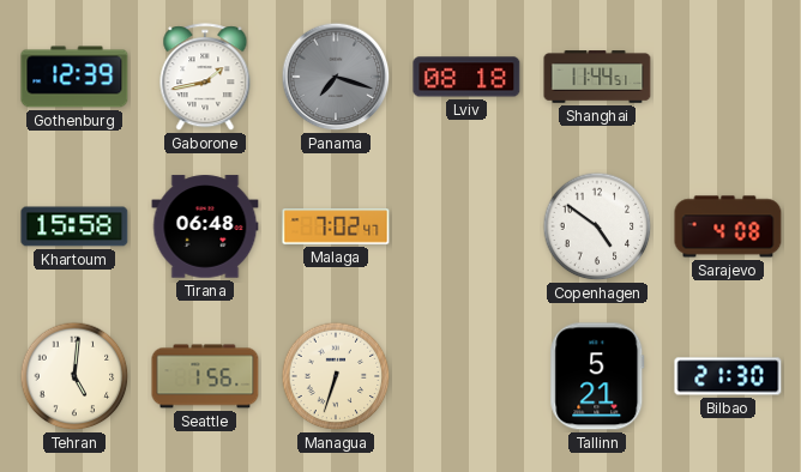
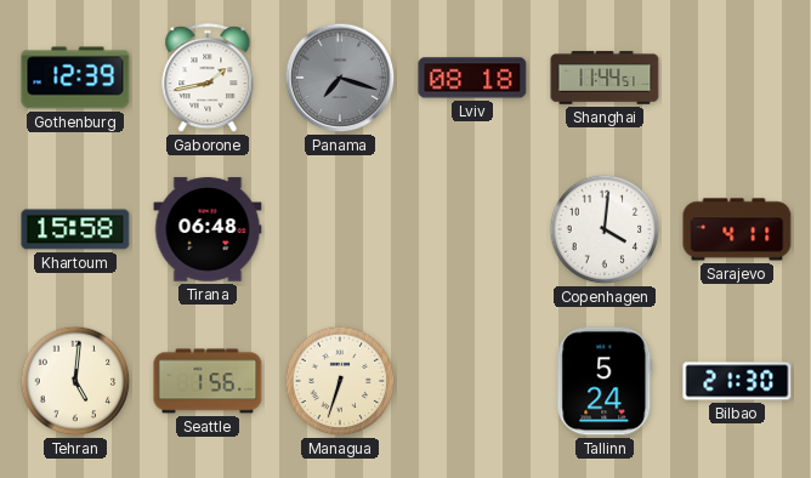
Malaga: 7:02 -> none
Copenhagen: 4:51 -> 4:01
Sarajevo: 4:08 -> 4:11
Tallinn: 5:21 -> 5:24
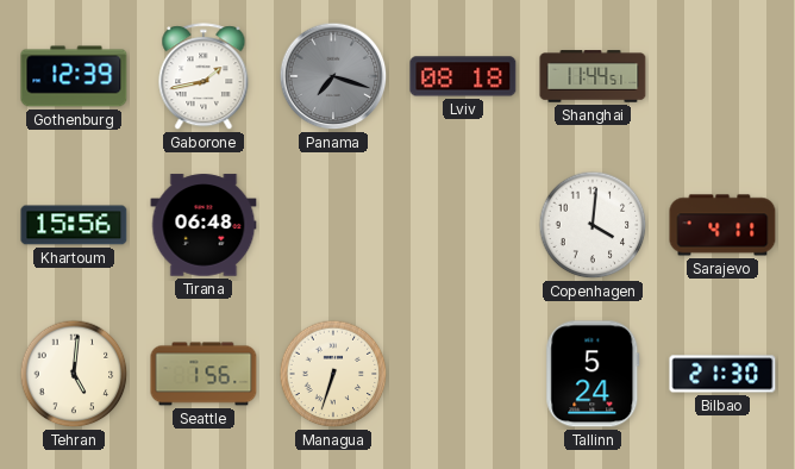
Khartoum: 15:58 -> 15:56
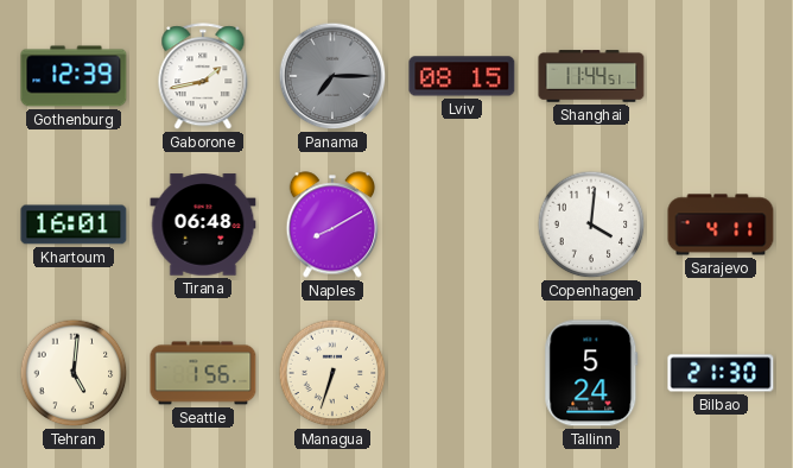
Panama: 7:18 -> 7:15
Lviv: 08:18 -> 08:15
Khartoum: 15:56 -> 16:01
Naples: none -> 8:10
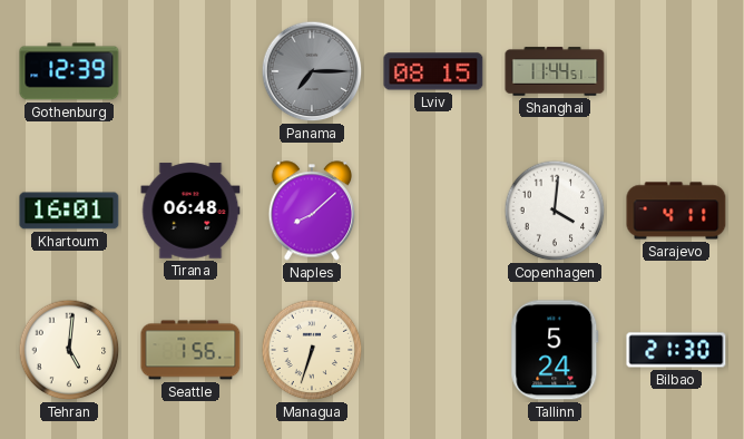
Gaborone: 1:43 -> none
Naples: 8:10 -> 8:08
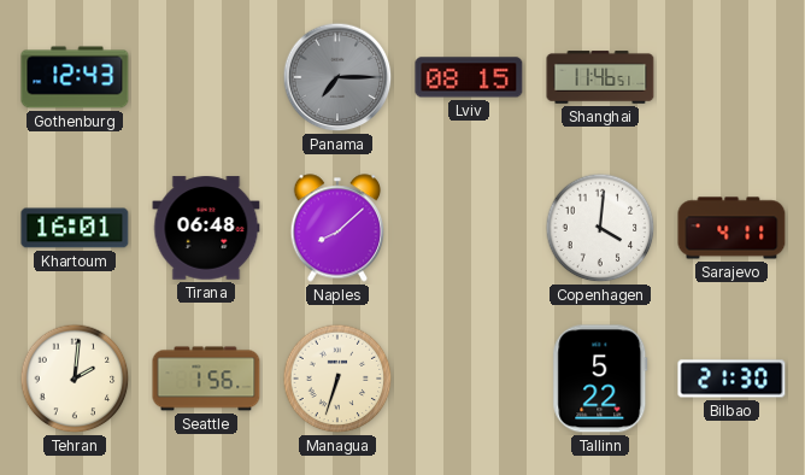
Gothenburg: 12:39 -> 12:43
Shanghai: 11:44 -> 11:46
Tehran: 5:01 -> 2:01
Tallinn: 5:24 -> 5:22
